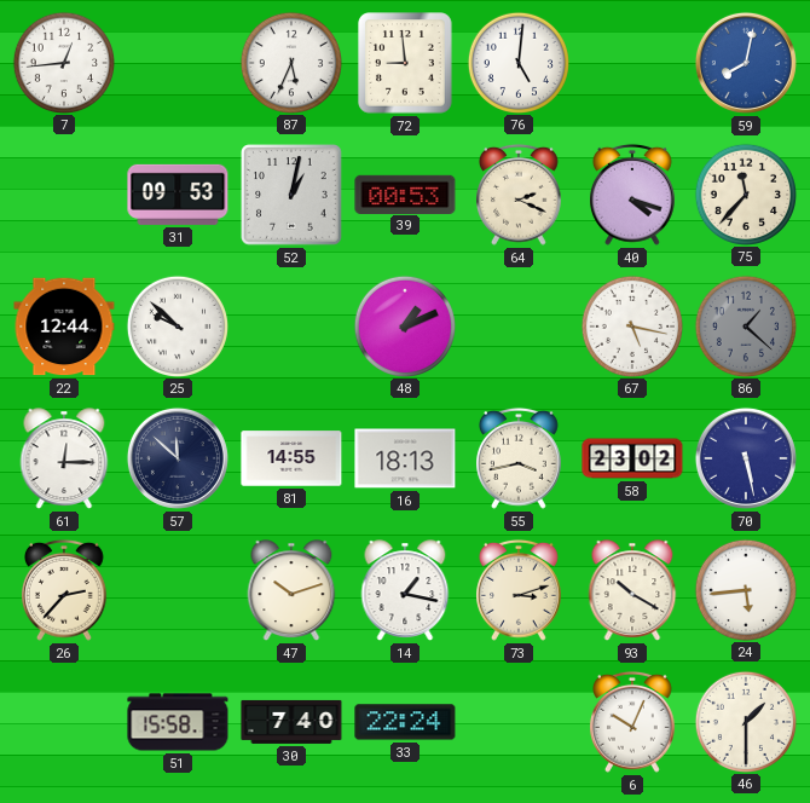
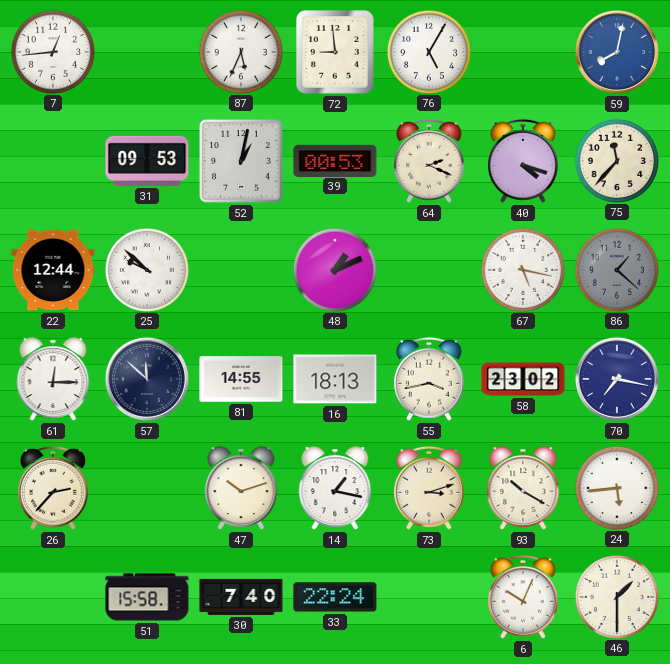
76: 5:01 -> 5:05
70: 5:28 -> 7:17
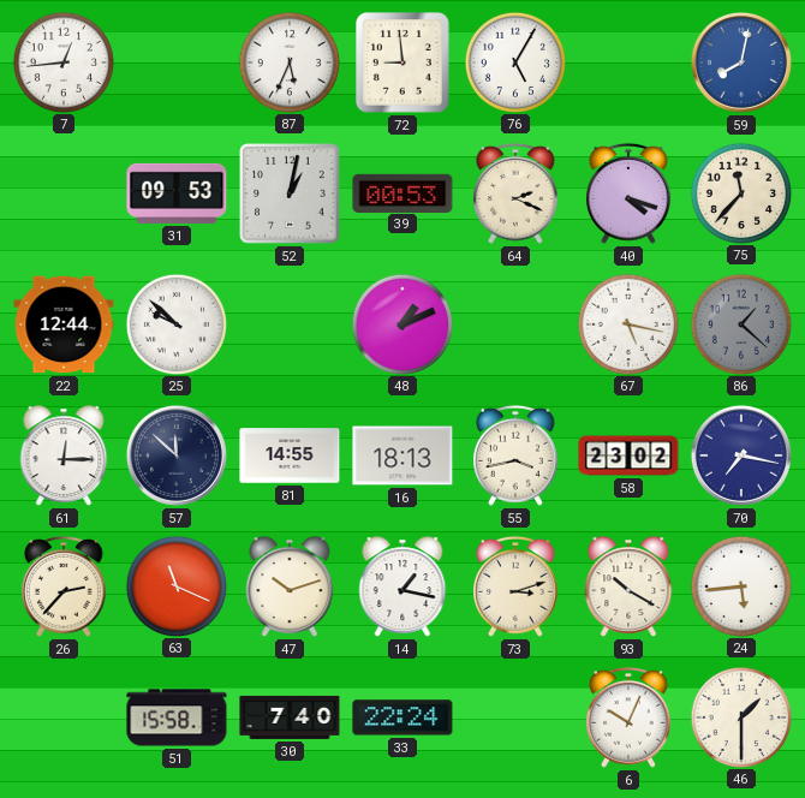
63: none -> 11:19
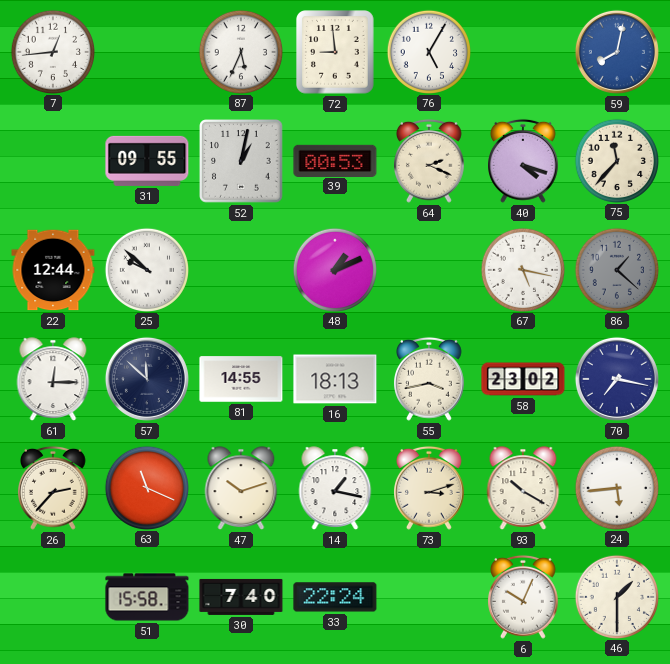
31: 09:53 -> 09:55
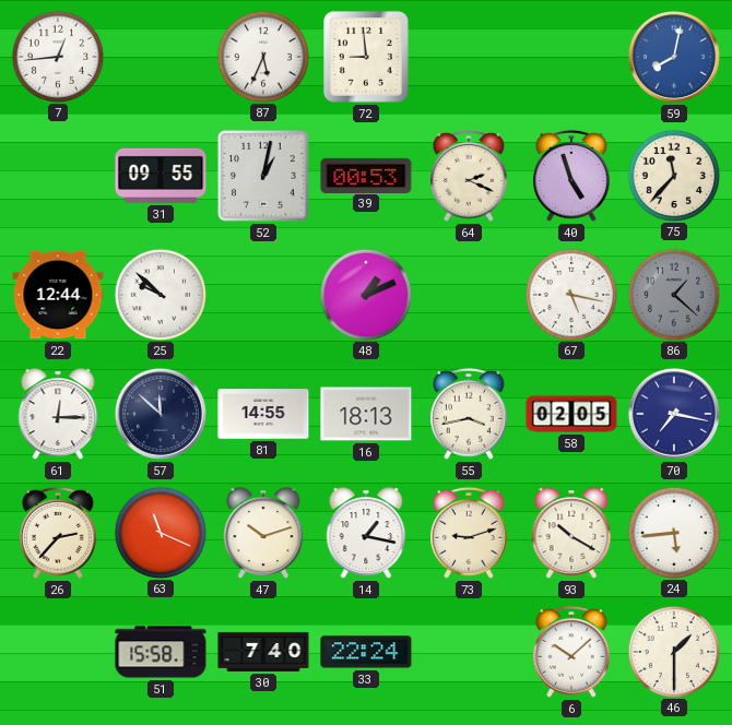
76: 5:05 -> none
40: 4:18 -> 4:57
58: 23:02 -> 02:05
73: 3:12 -> 9:12
6: 10:04 -> 10:08
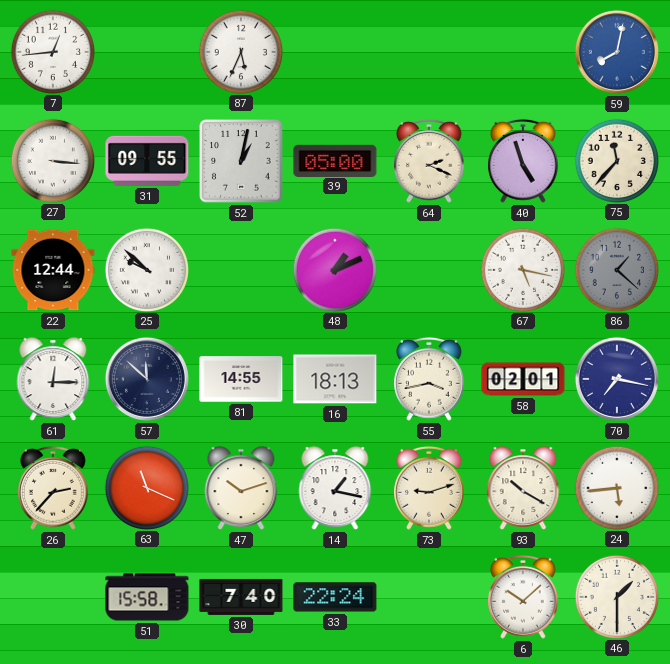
72: 8:59 -> none
27: none -> 3:16
39: 00:53 -> 05:00
58: 02:05 -> 02:01
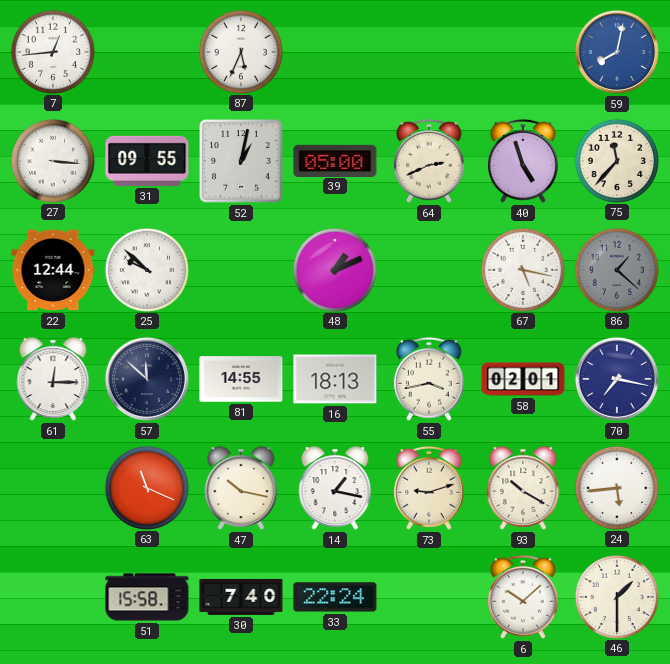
64: 2:19 -> 2:41
26: 2:37 -> none
47: 10:12 -> 10:17
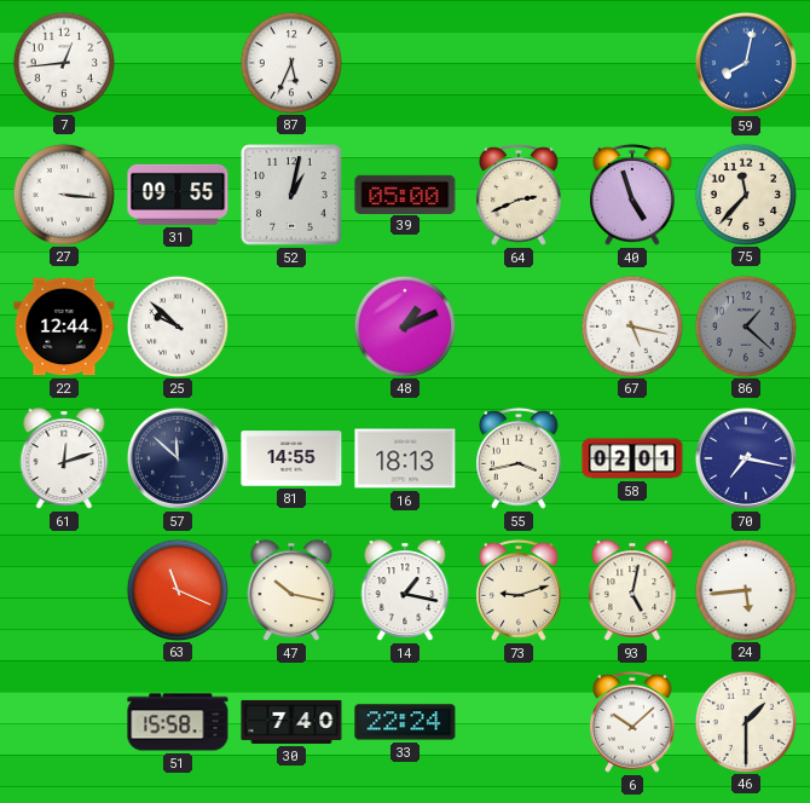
61: 12:15 -> 12:12
93: 10:20 -> 5:02
